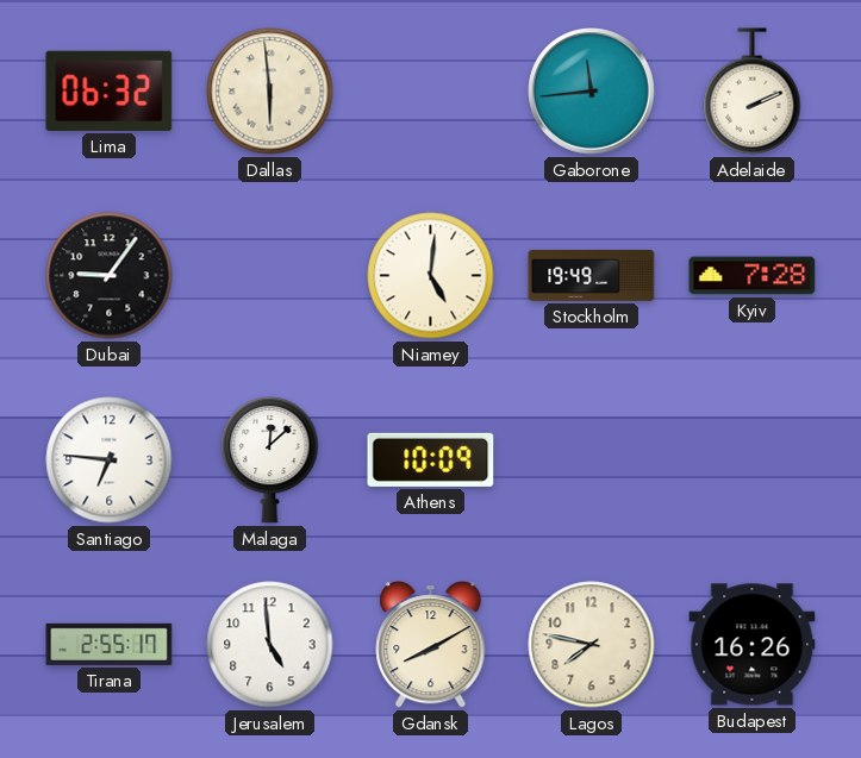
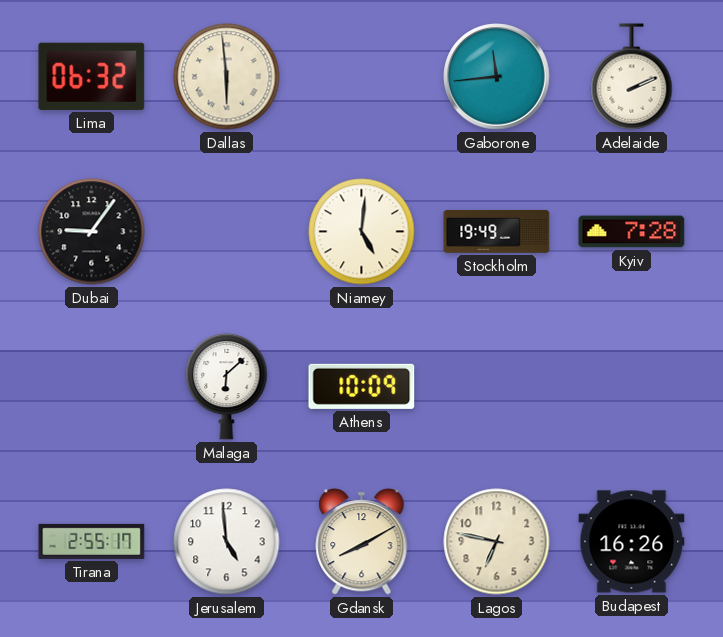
Santiago: 6:46 -> none
Malaga: 12:08 -> 6:08
Lagos: 7:47 -> 6:47
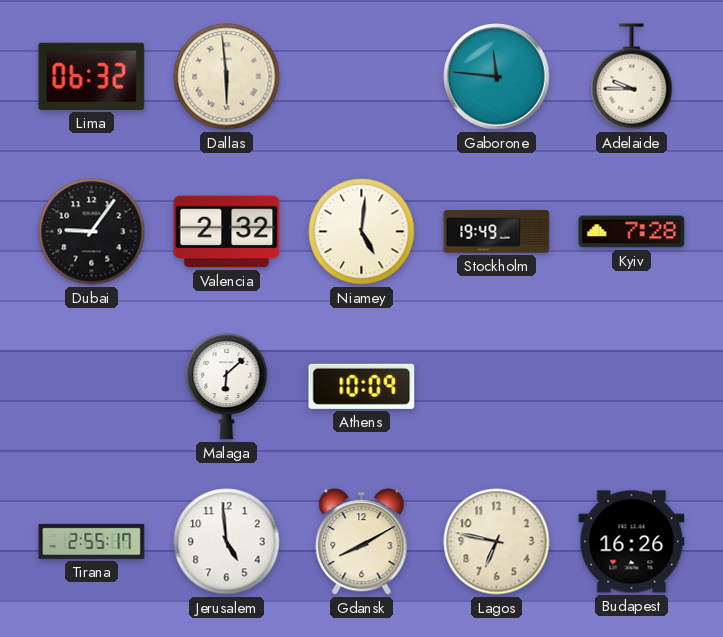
Gaborone: 11:44 -> 11:46
Adelaide: 2:11 -> 9:45
Valencia: none -> 2:32
